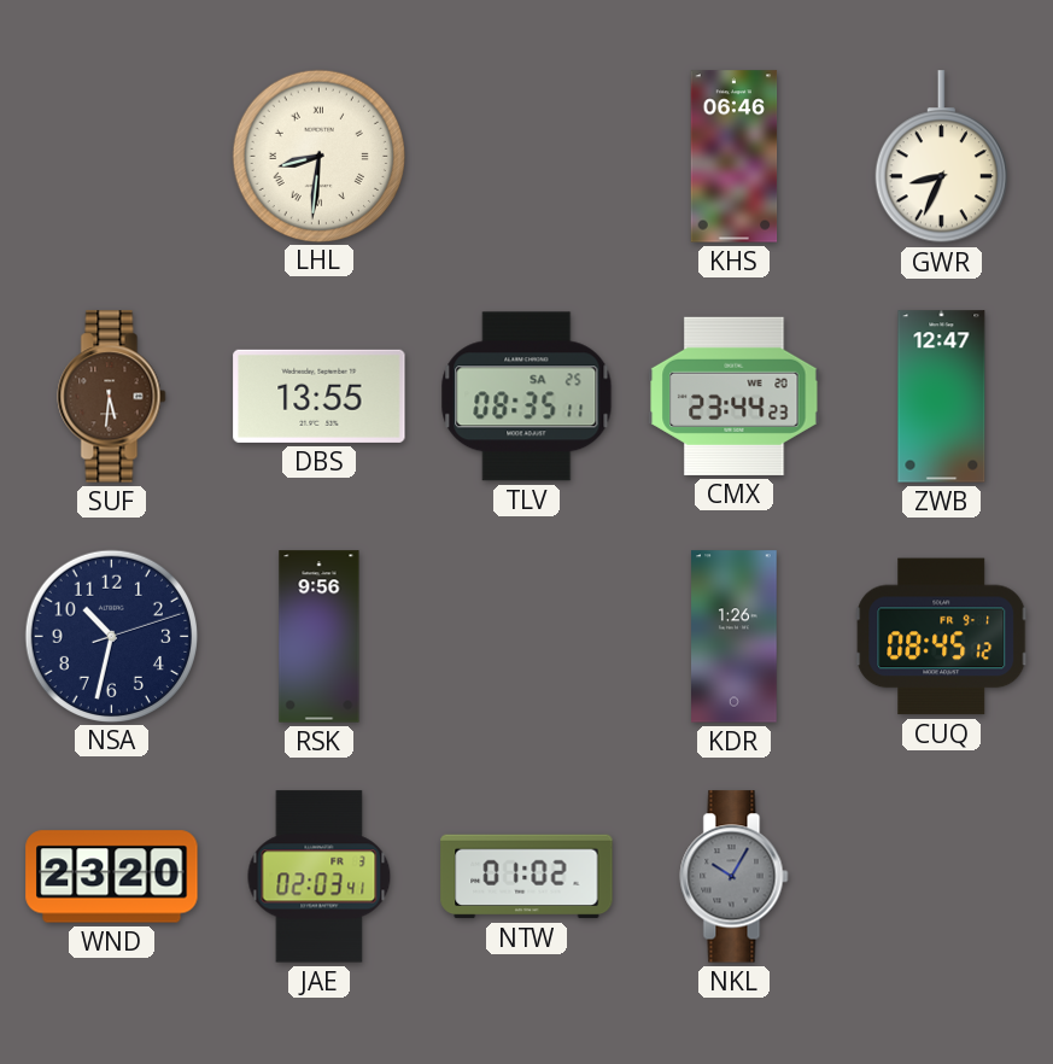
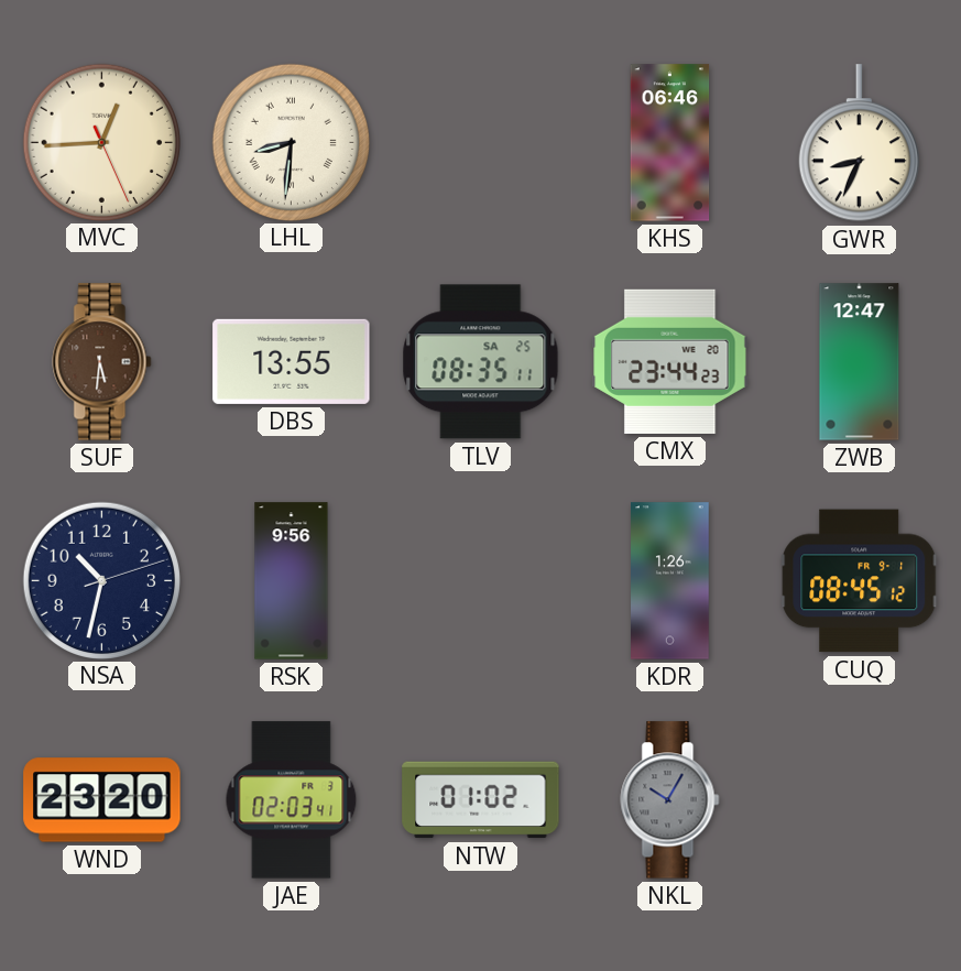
MVC: none -> 12:44
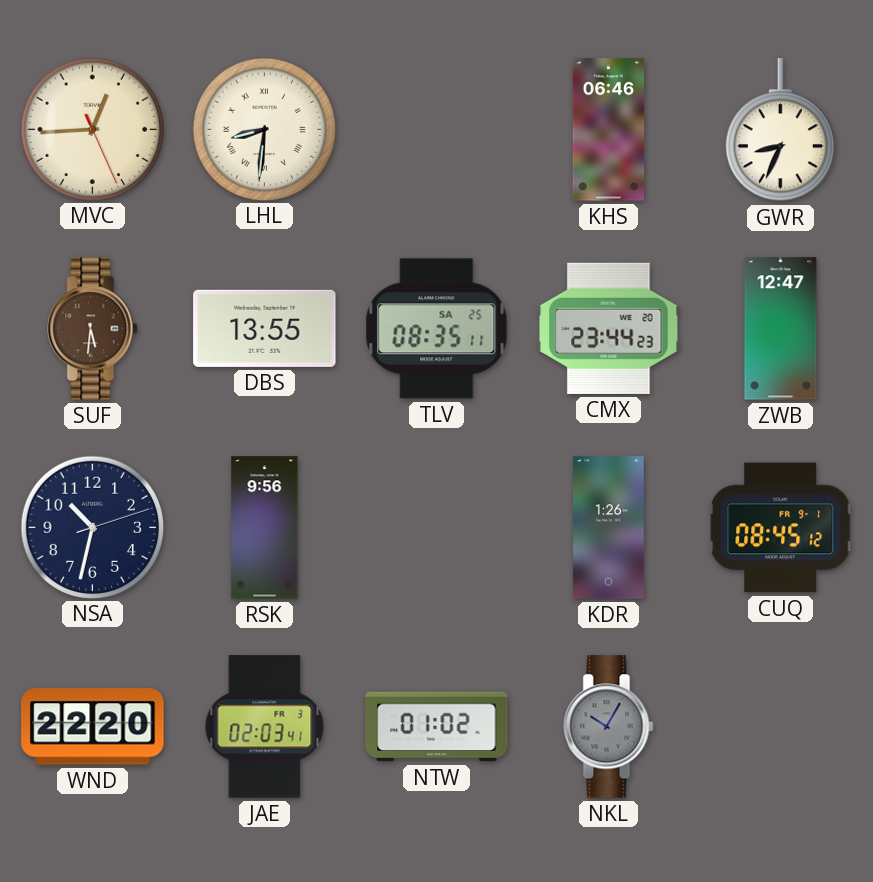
WND: 23:20 -> 22:20
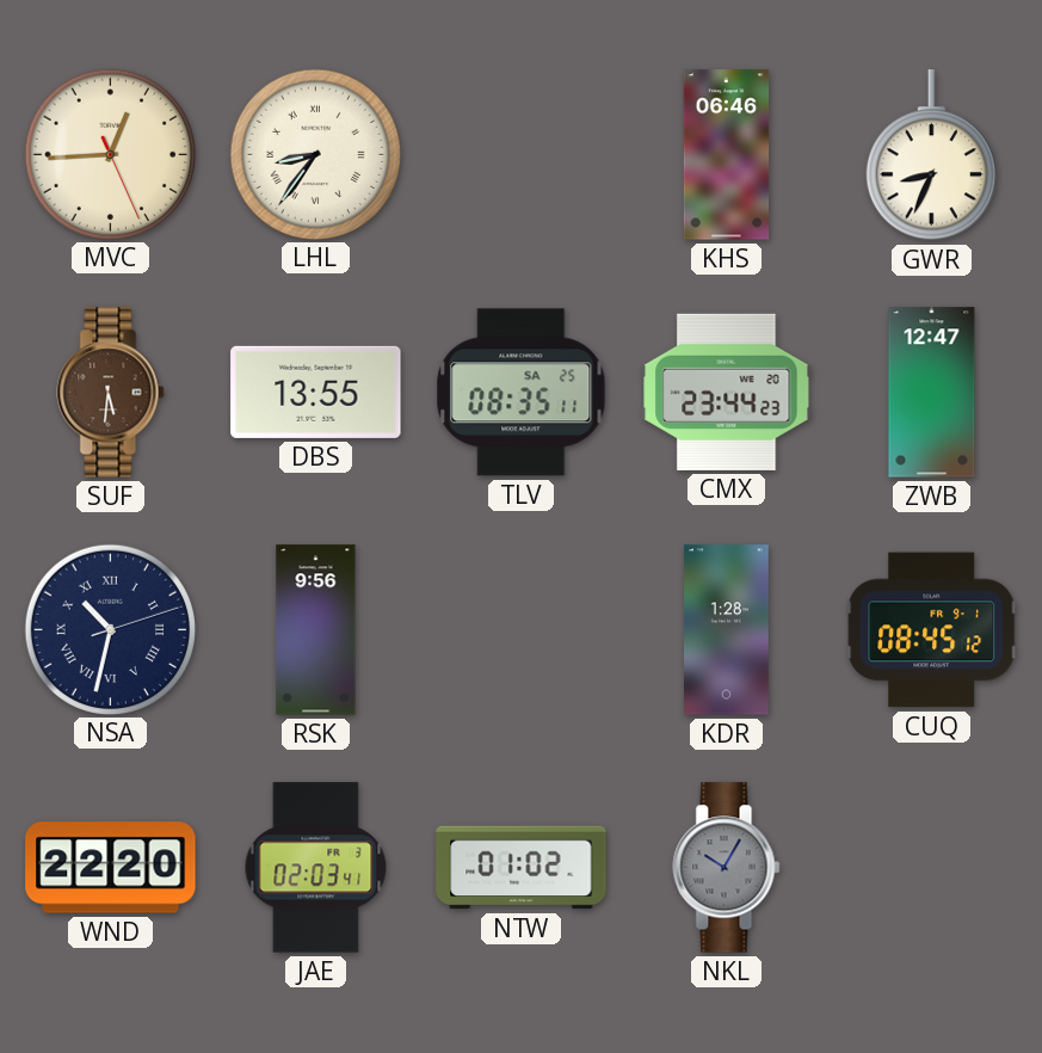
LHL: 8:31 -> 8:36
NSA numerals: Arabic -> Roman
KDR: 1:26 -> 1:28
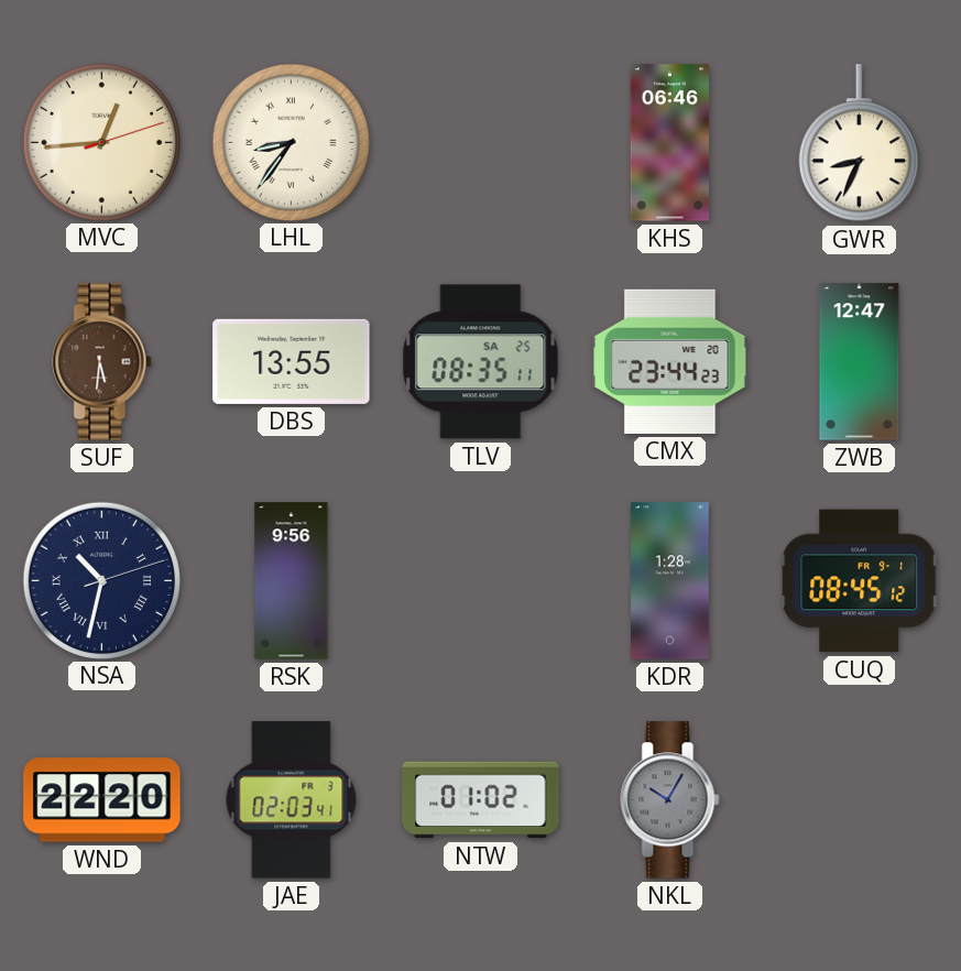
MVC: 12:44:26 -> 12:44:12
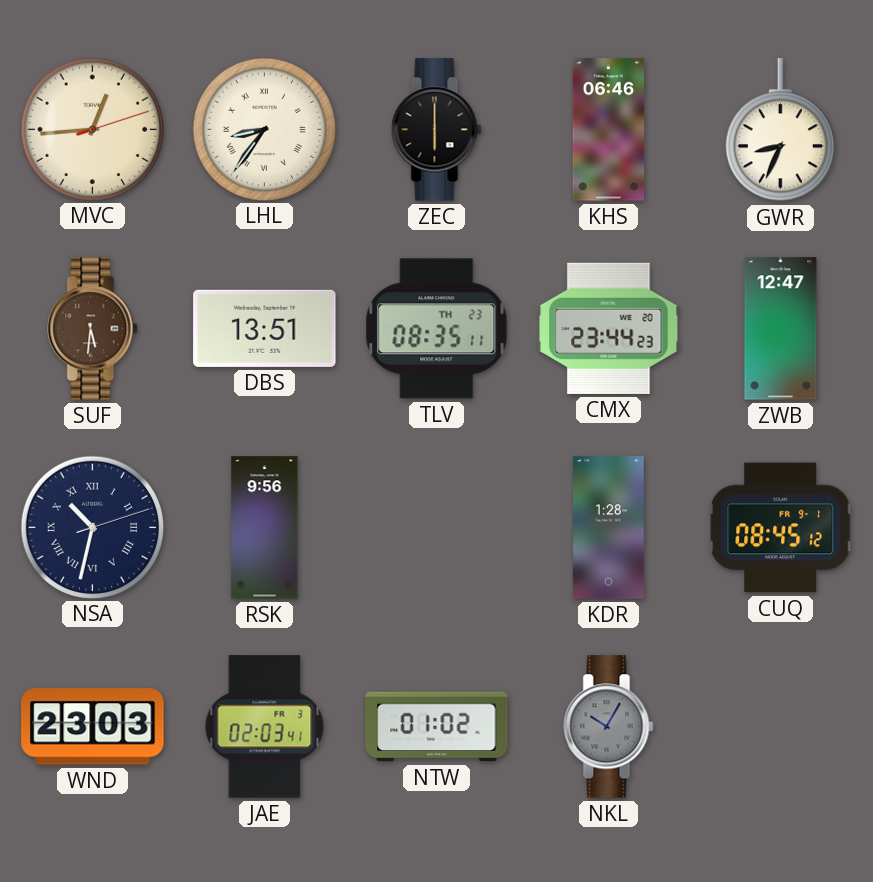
ZEC: none -> 6:00
DBS: 13:55 -> 13:51
TLV date: SA 25 -> TH 23
WND: 22:20 -> 23:03
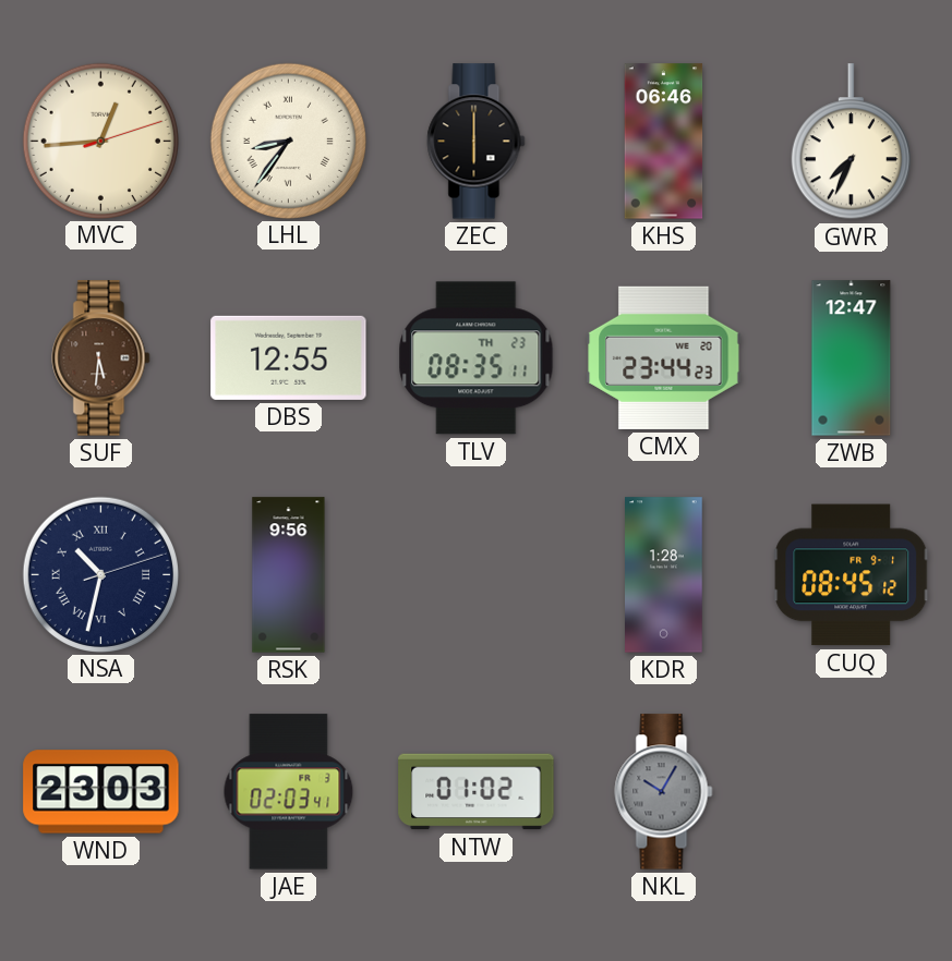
GWR: 8:34 -> 7:34
DBS: 13:51 -> 12:55
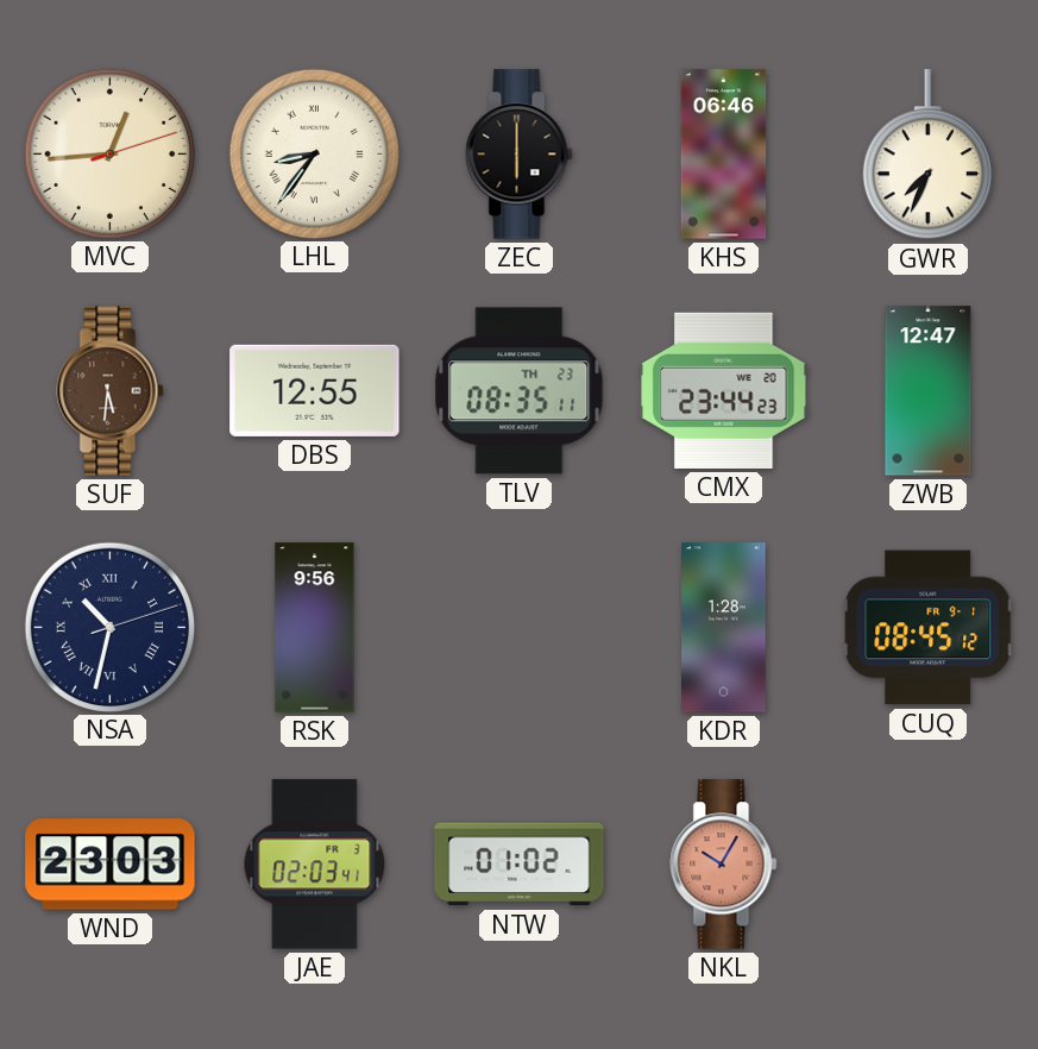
NKL dial: grey -> salmon
